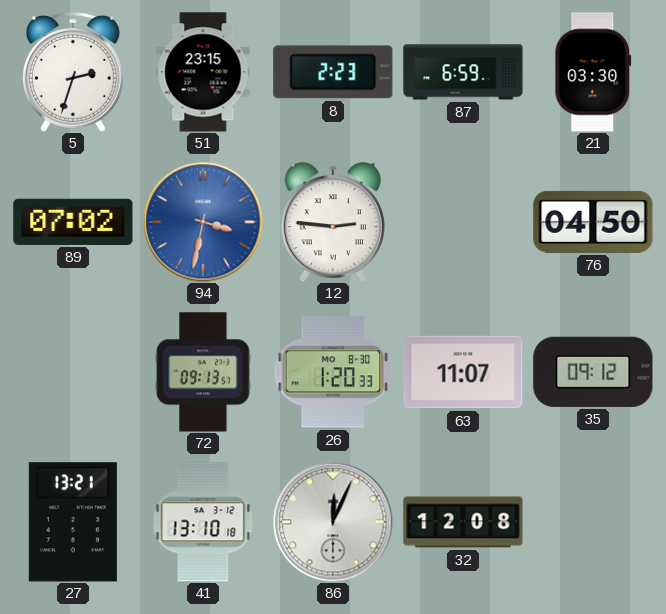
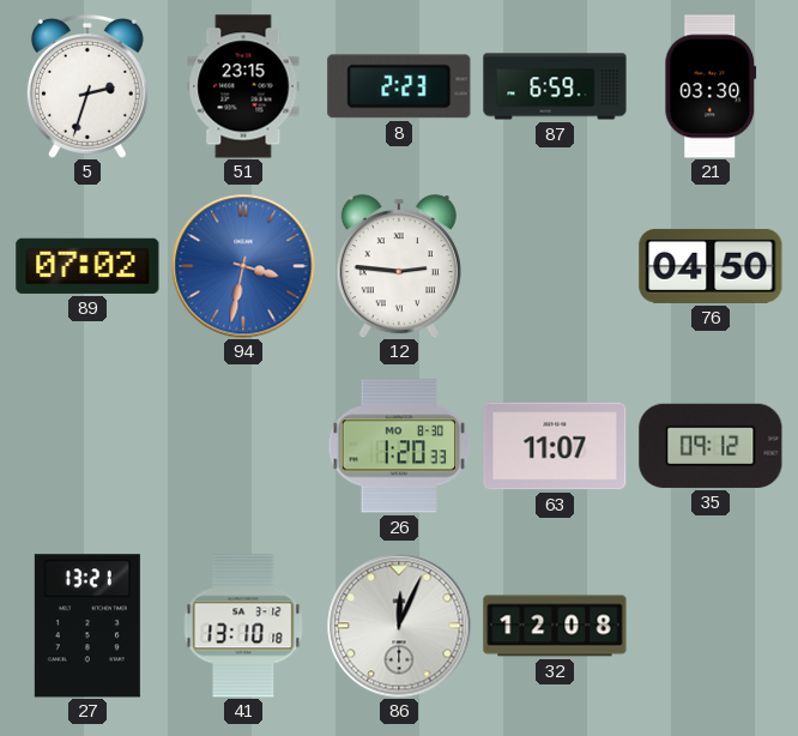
72: 09:13 -> none
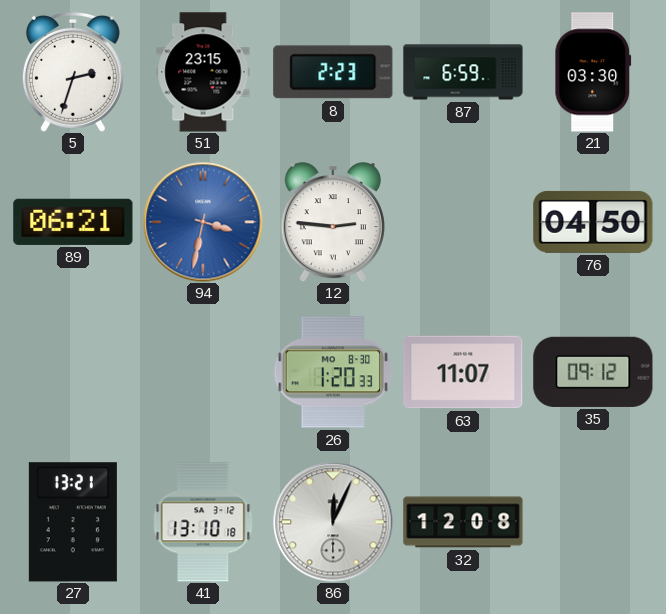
89: 07:02 -> 06:21
